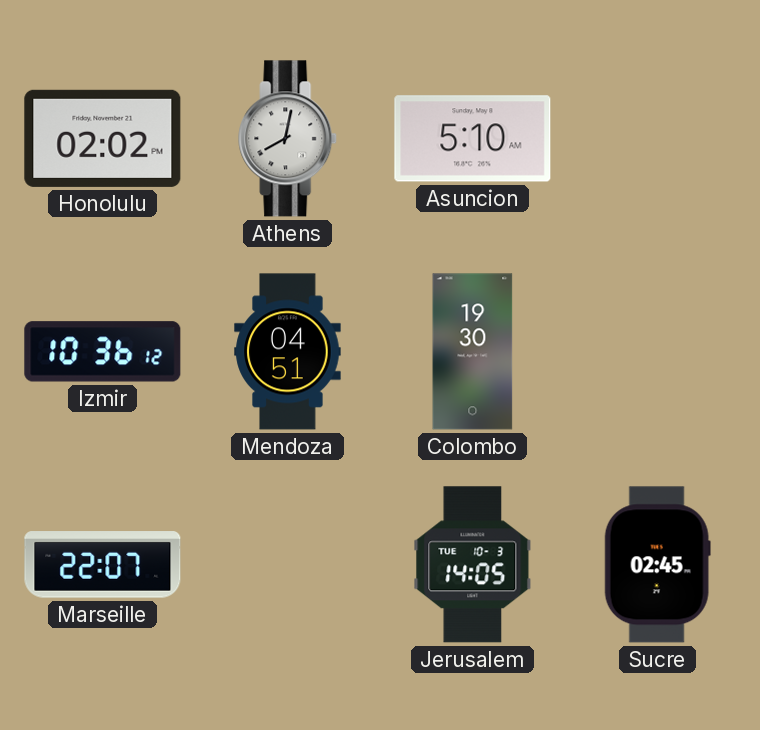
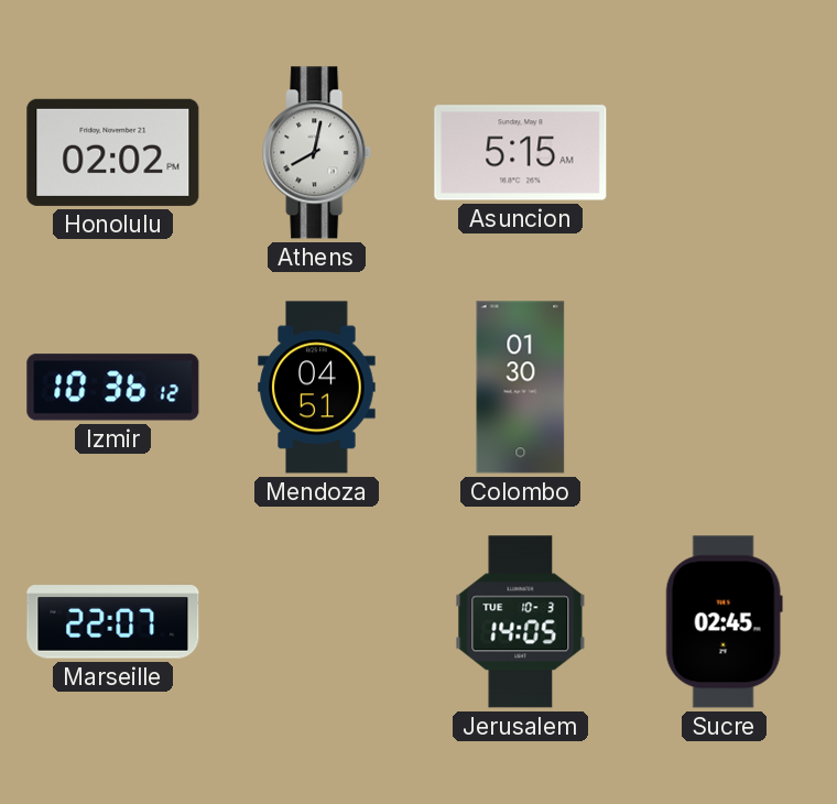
Asuncion: 5:10 -> 5:15
Colombo: 19:30 -> 01:30
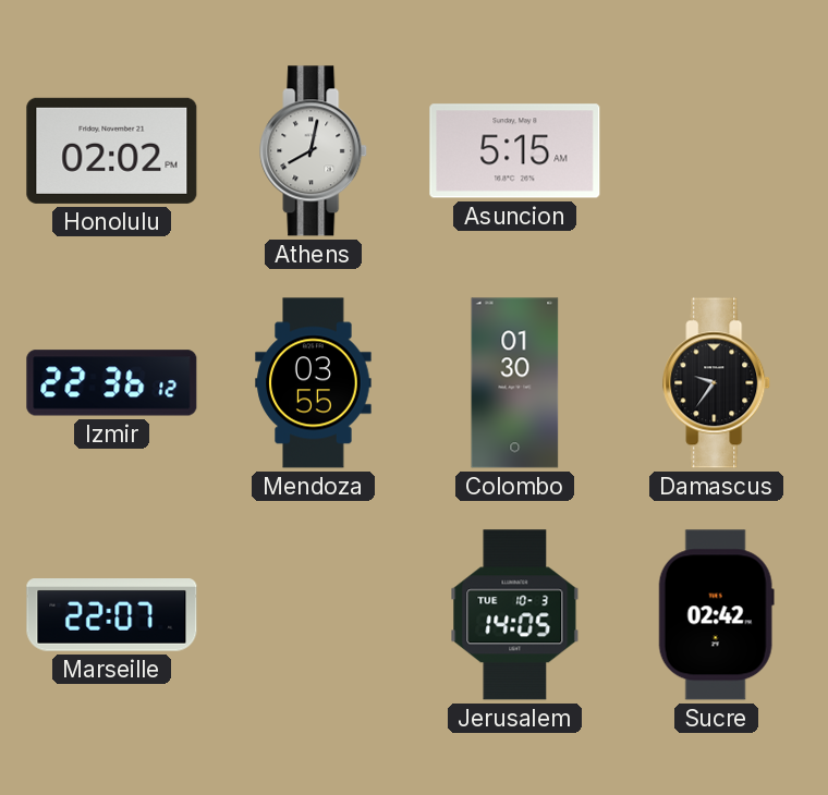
Izmir: 10:36 -> 22:36
Mendoza: 04:51 -> 03:55
Damascus: none -> 9:36
Sucre: 02:45 -> 02:42
